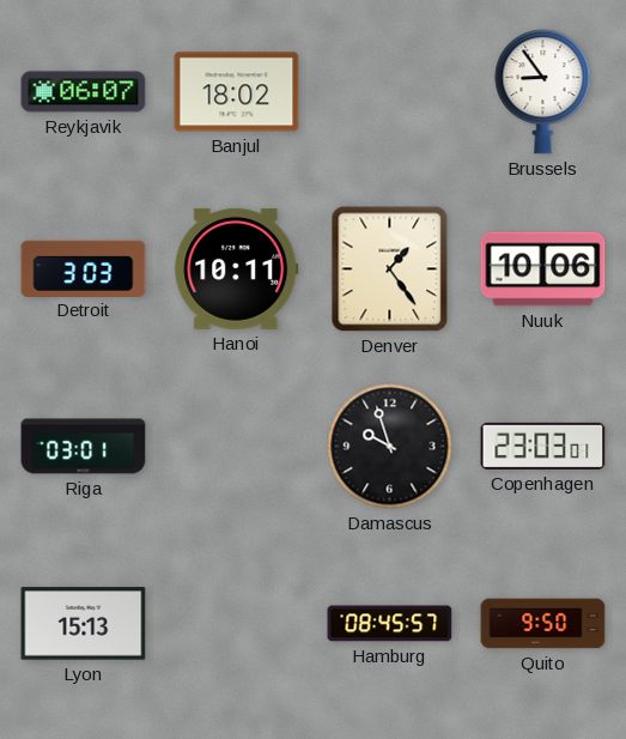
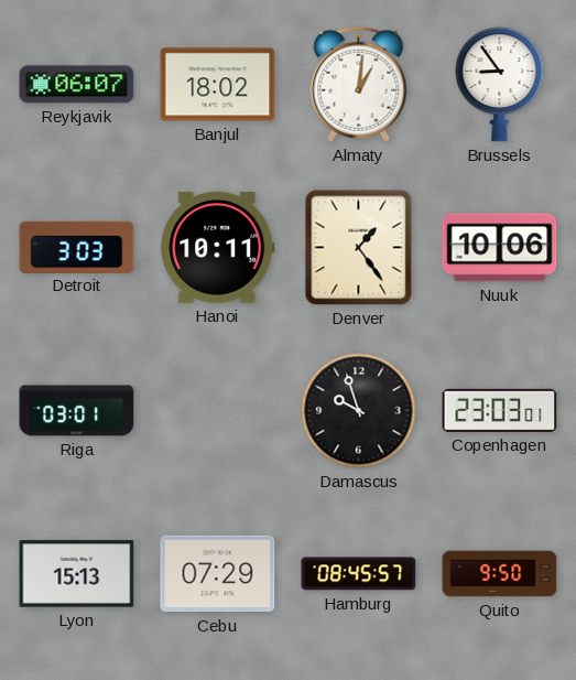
Almaty: none -> 1:01
Cebu: none -> 07:29
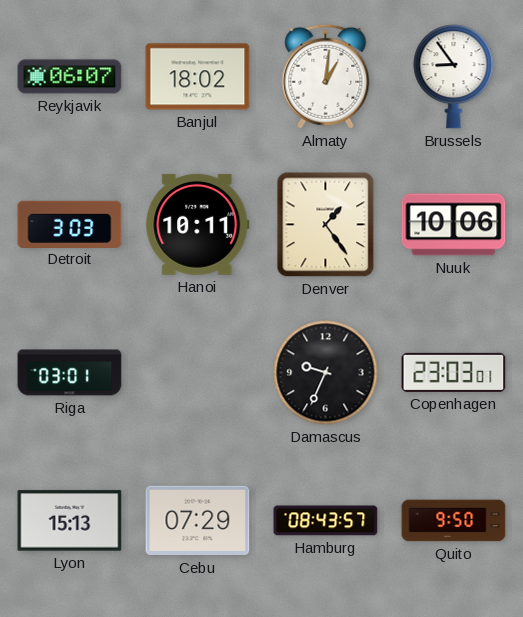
Damascus: 9:57 -> 9:34
Hamburg: 08:45 -> 08:43
